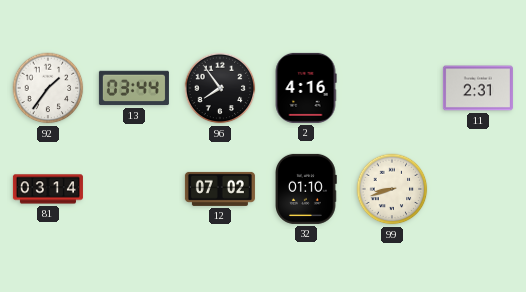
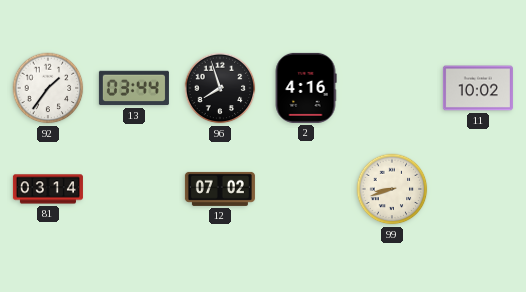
96: 7:54 -> 7:57
11: 2:31 -> 10:02
32: 01:10 -> none
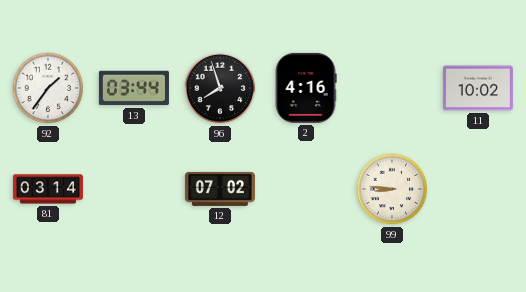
99: 8:42 -> 8:46
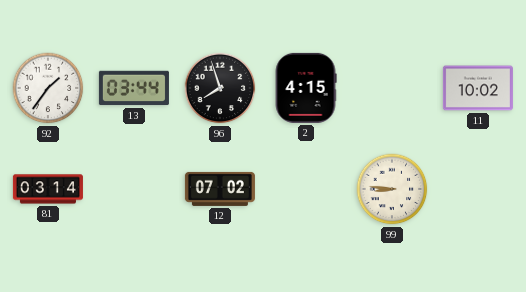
2: 4:16 -> 4:15
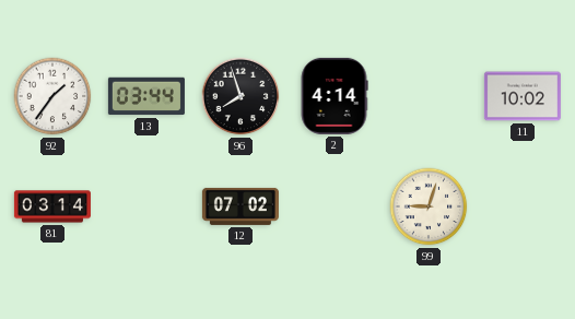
2: 4:15 -> 4:14
99: 8:46 -> 9:03
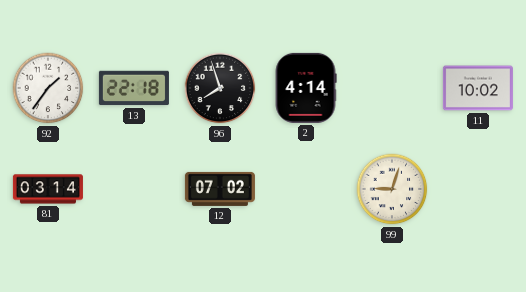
13: 03:44 -> 22:18
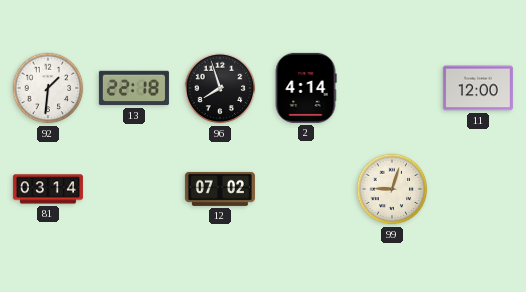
92: 1:36 -> 1:31
11: 10:02 -> 12:00
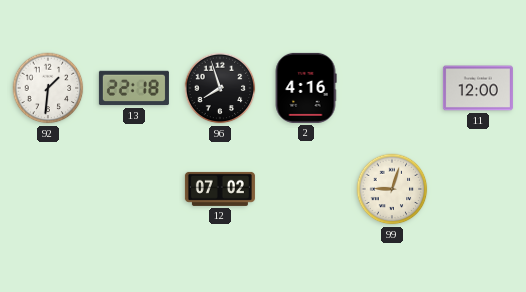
2: 4:14 -> 4:16
81: 03:14 -> none
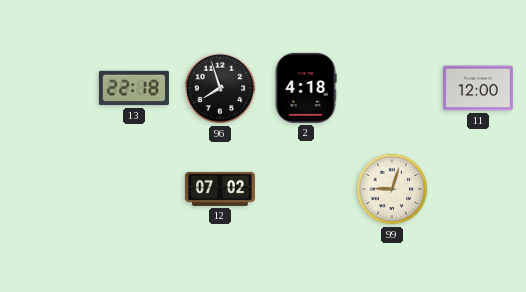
92: 1:31 -> none
2: 4:16 -> 4:18
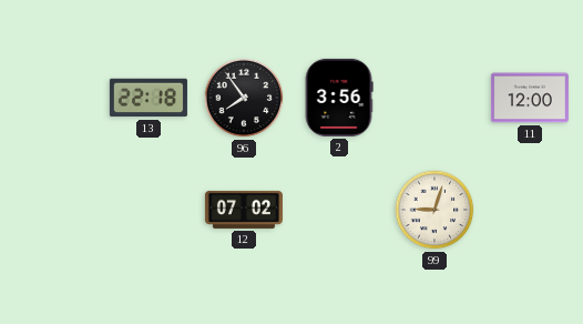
96: 7:57 -> 7:54
2: 4:18 -> 3:56
